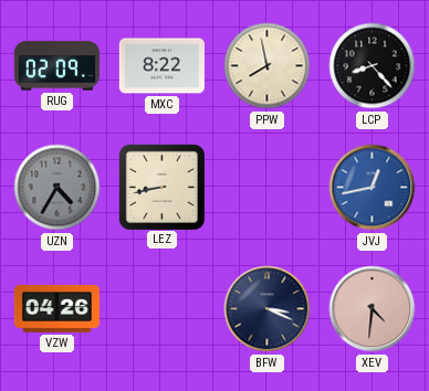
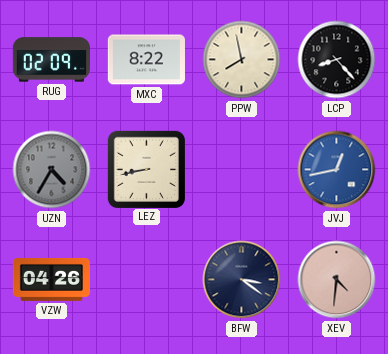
BFW: 3:19 -> 3:21
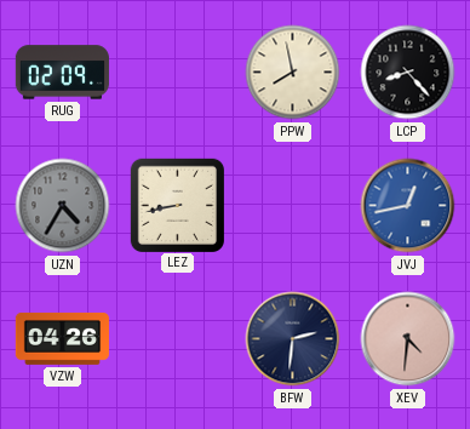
MXC: 8:22 -> none
BFW: 3:21 -> 2:31
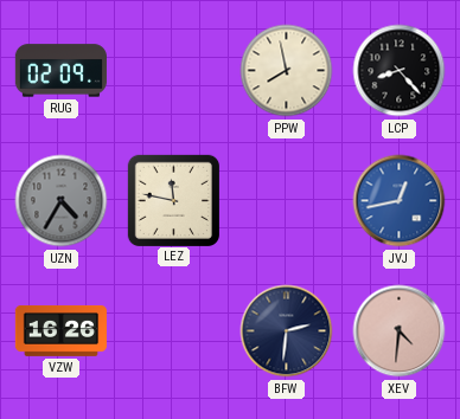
LEZ: 8:43 -> 11:47
VZW: 04:26 -> 16:26
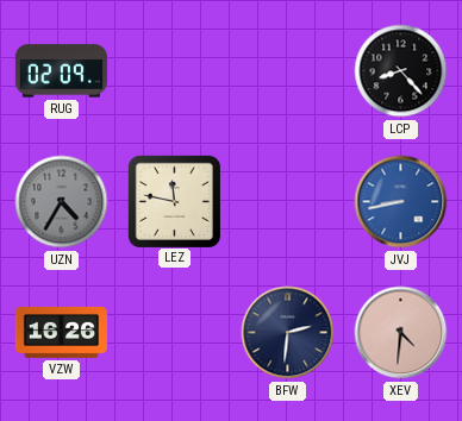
PPW: 7:58 -> none
JVJ: 12:43 -> 8:43
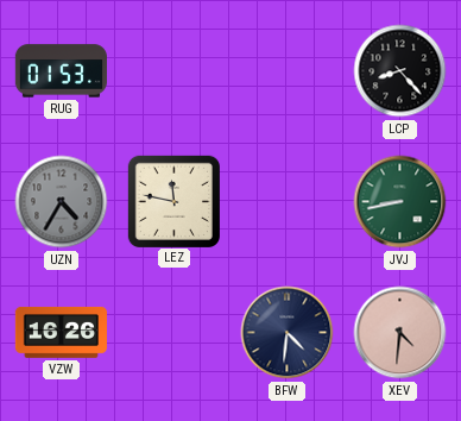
RUG: 02:09 -> 01:53
JVJ dial: blue -> green
BFW: 2:31 -> 4:31
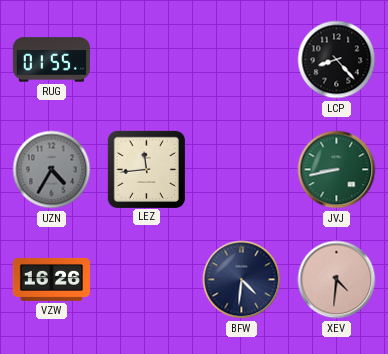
RUG: 01:53 -> 01:55
LEZ: 11:47 -> 11:44
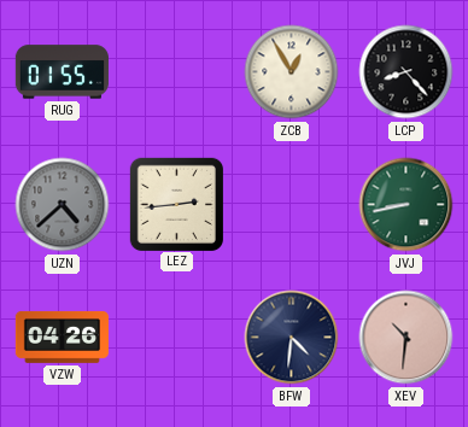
ZCB: none -> 12:55
UZN: 4:35 -> 4:38
LEZ: 11:44 -> 2:44
VZW: 16:26 -> 04:26
XEV: 4:31 -> 10:31
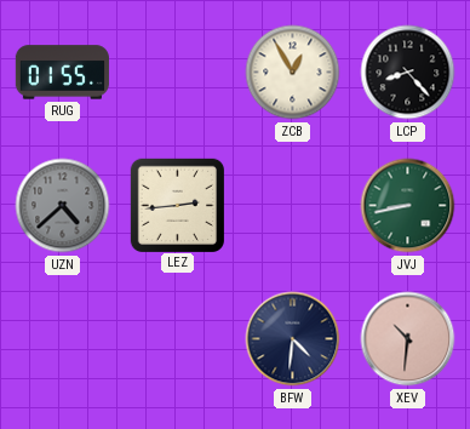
VZW: 04:26 -> none
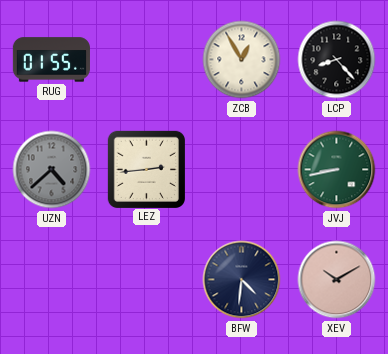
XEV: 10:31 -> 10:10
